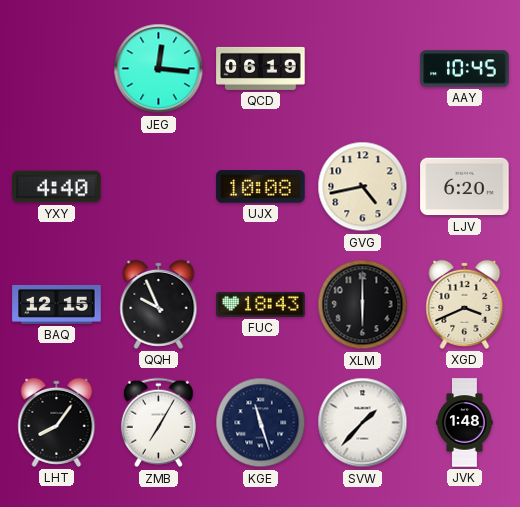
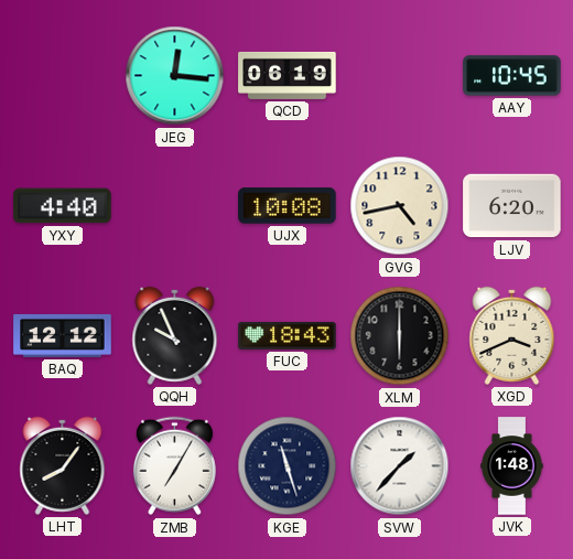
BAQ: 12:15 -> 12:12
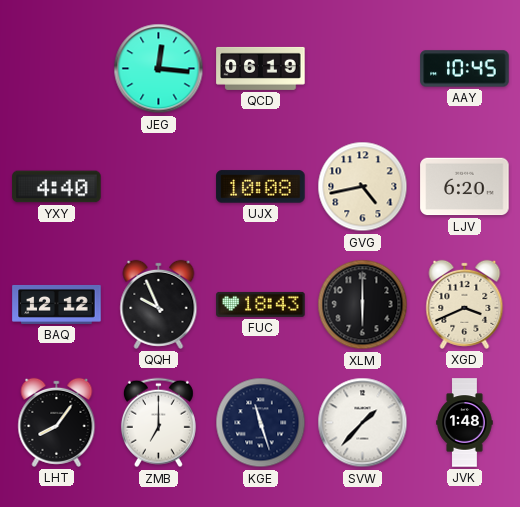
ZMB: 7:05 -> 7:00
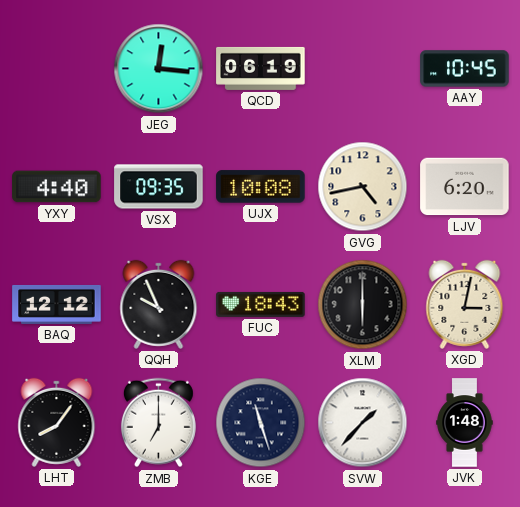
VSX: none -> 09:35
XGD: 3:41 -> 3:02
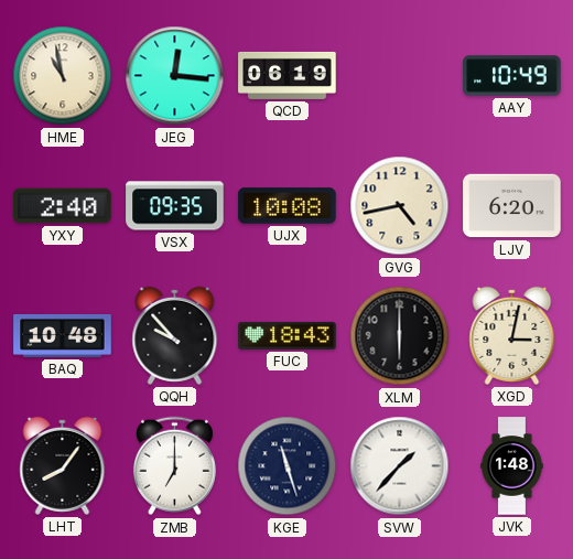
HME: none -> 10:58
AAY: 10:45 -> 10:49
YXY: 4:40 -> 2:40
BAQ: 12:12 -> 10:48
QQH: 9:56 -> 9:53
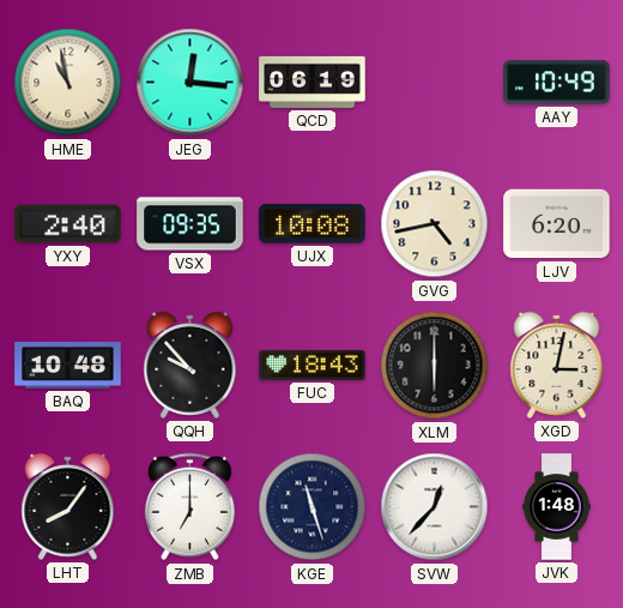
SVW: 1:37 -> 12:37
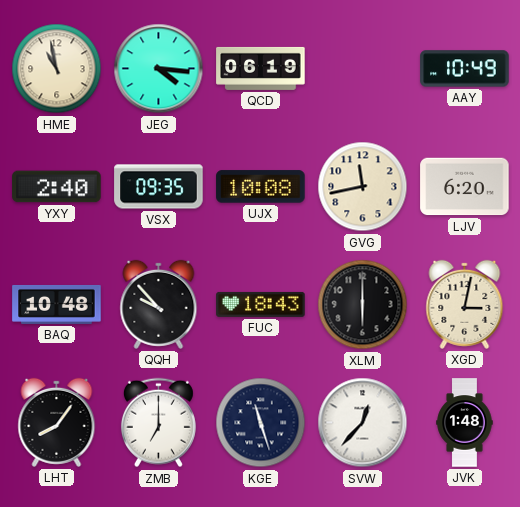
JEG: 12:16 -> 4:16
GVG: 4:43 -> 11:43
